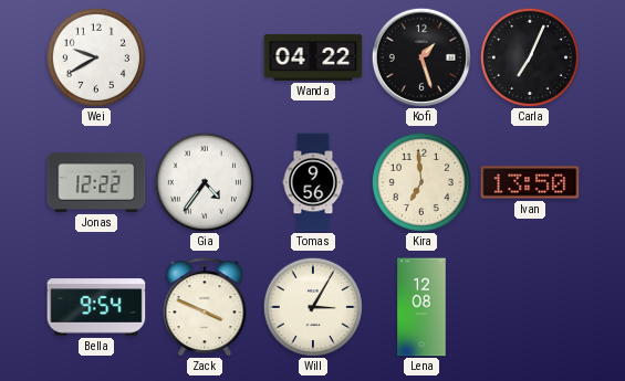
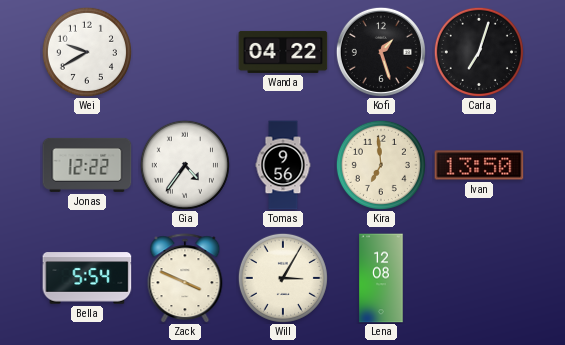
Carla: 7:04 -> 7:03
Bella: 9:54 -> 5:54
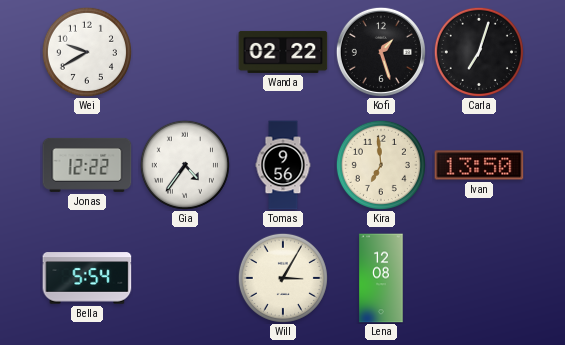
Wanda: 04:22 -> 02:22
Zack: 3:49 -> none
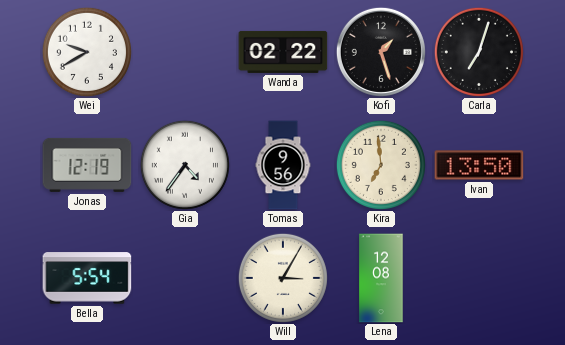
Jonas: 12:22 -> 12:19
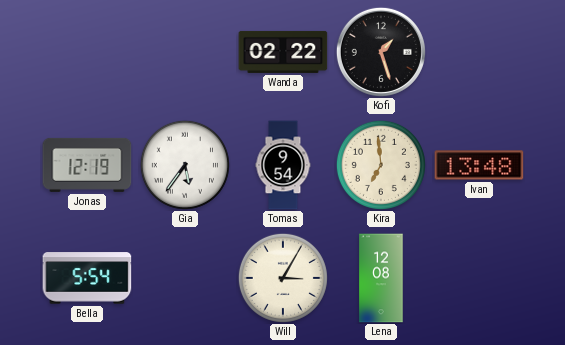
Wei: 9:40 -> none
Carla: 7:03 -> none
Gia: 4:36 -> 5:36
Tomas: 9:56 -> 9:54
Ivan: 13:50 -> 13:48
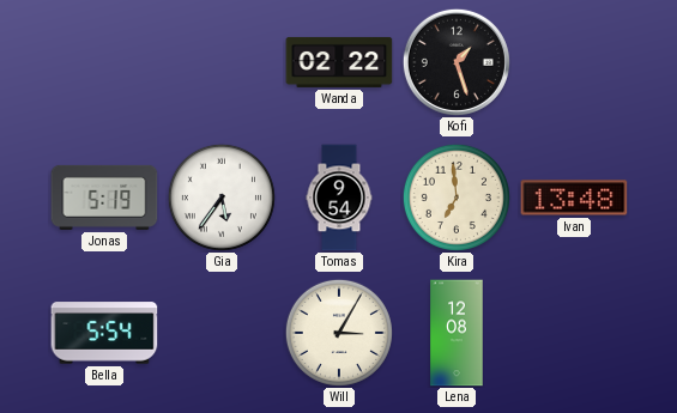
Jonas: 12:19 -> 5:19
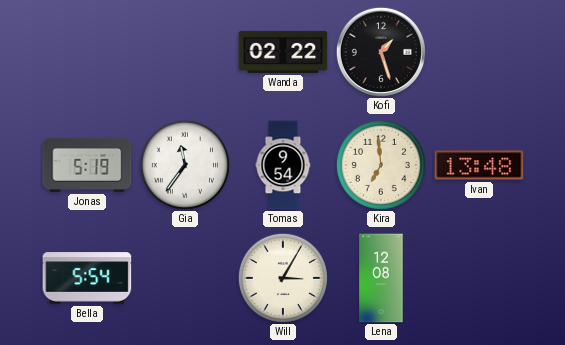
Gia: 5:36 -> 11:36
